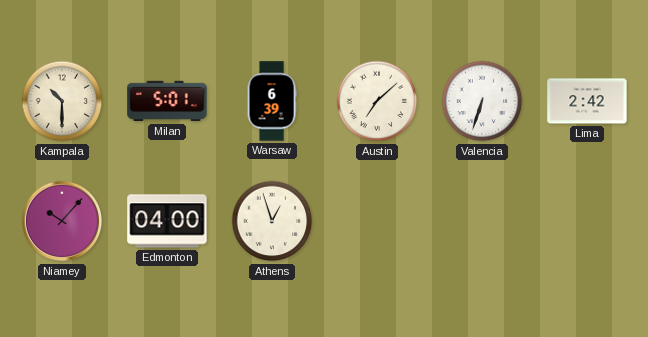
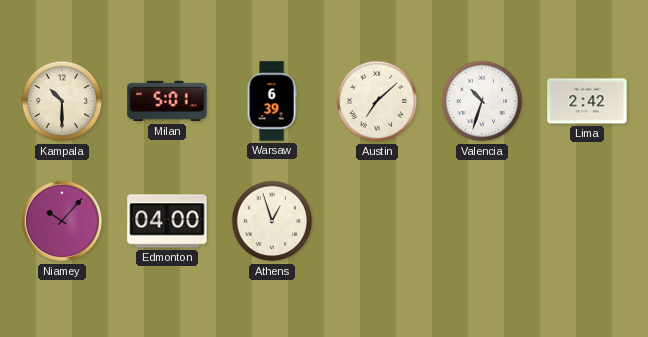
Valencia: 6:33 -> 10:33
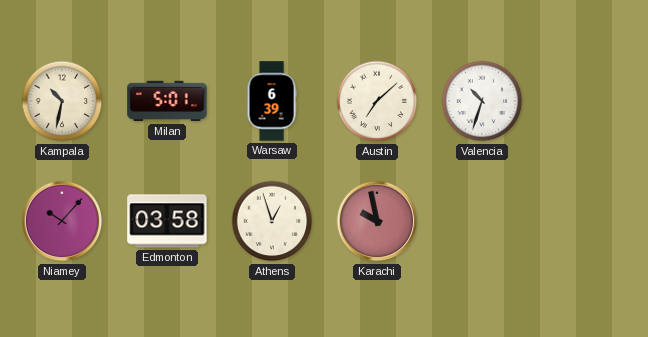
Kampala: 10:30 -> 10:32
Lima: 2:42 -> none
Edmonton: 04:00 -> 03:58
Karachi: none -> 9:58
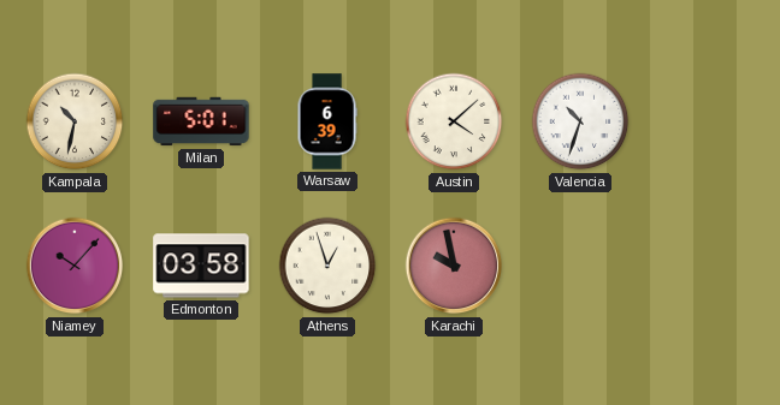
Austin: 7:08 -> 4:08
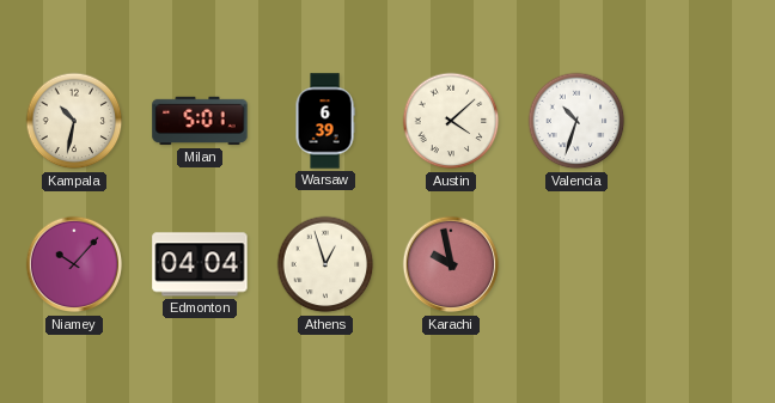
Edmonton: 03:58 -> 04:04
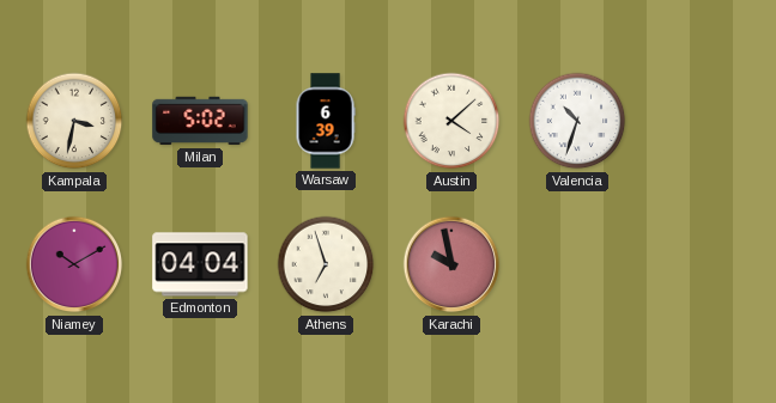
Kampala: 10:32 -> 3:32
Milan: 5:01 -> 5:02
Niamey: 10:07 -> 10:10
Athens: 12:57 -> 6:57
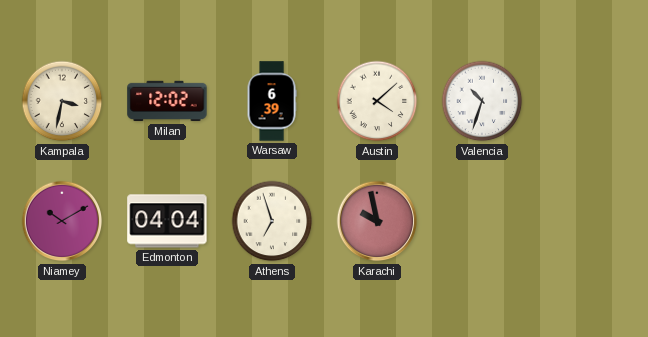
Milan: 5:02 -> 12:02
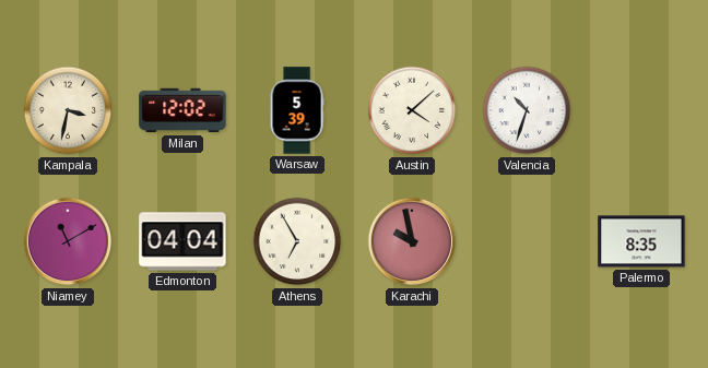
Warsaw: 6:39 -> 5:39
Niamey: 10:10 -> 11:10
Athens: 6:57 -> 6:55
Palermo: none -> 8:35
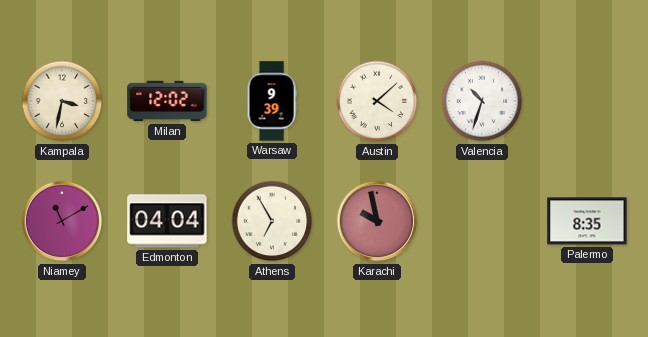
Warsaw: 5:39 -> 9:39
